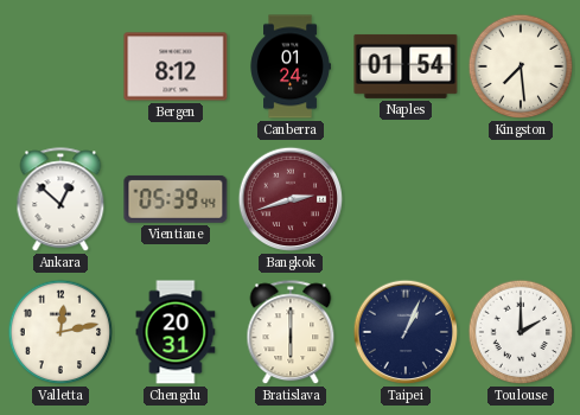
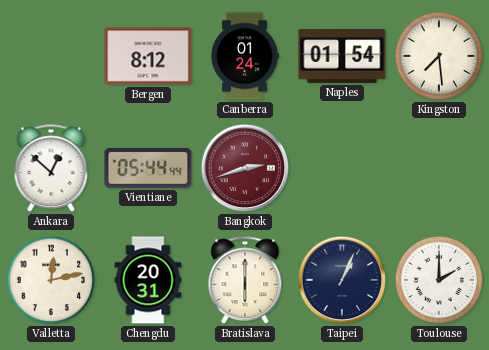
Vientiane: 05:39 -> 05:44
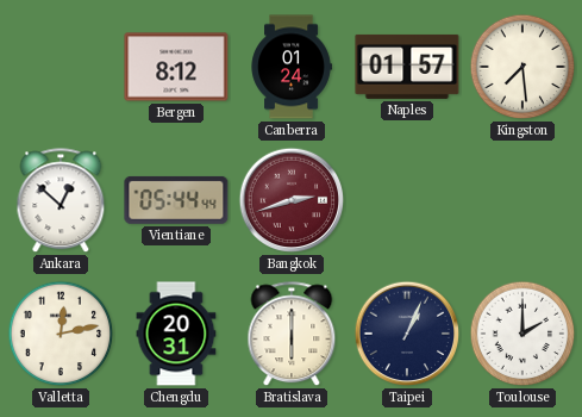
Naples: 01:54 -> 01:57
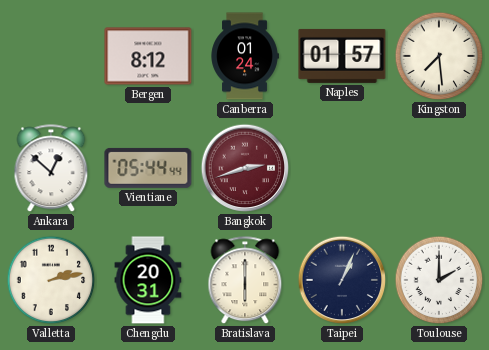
Valletta: 12:13 -> 2:13
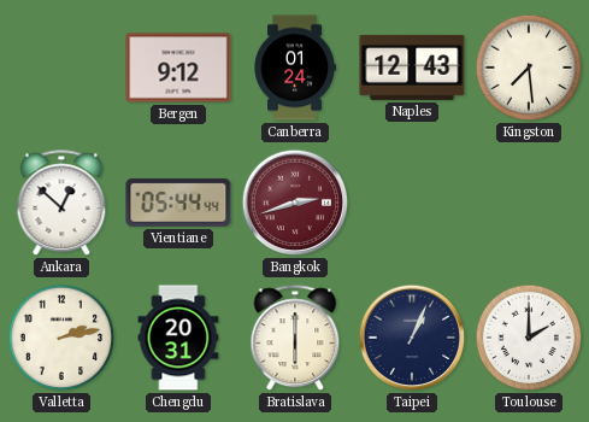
Bergen: 8:12 -> 9:12
Naples: 01:57 -> 12:43
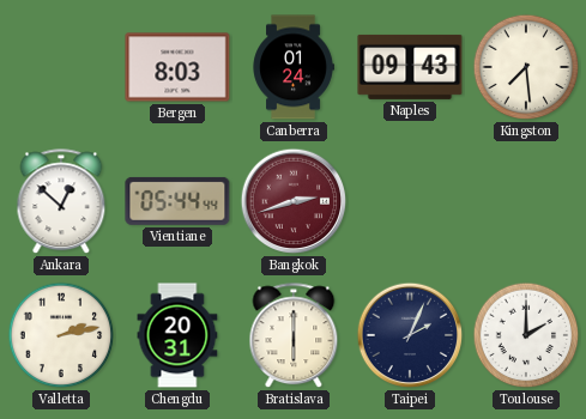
Bergen: 9:12 -> 8:03
Naples: 12:43 -> 09:43
Taipei: 1:04 -> 2:04
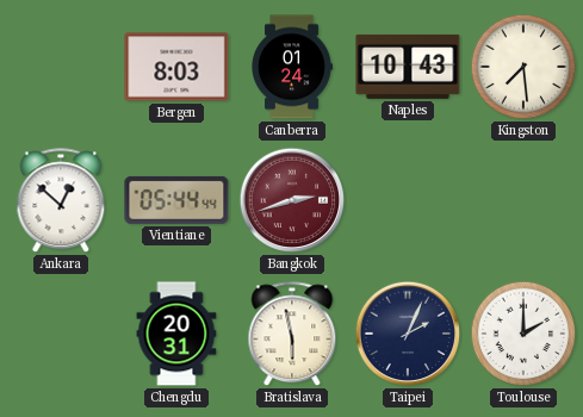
Naples: 09:43 -> 10:43
Valletta: 2:13 -> none
Bratislava: 6:00 -> 5:58
